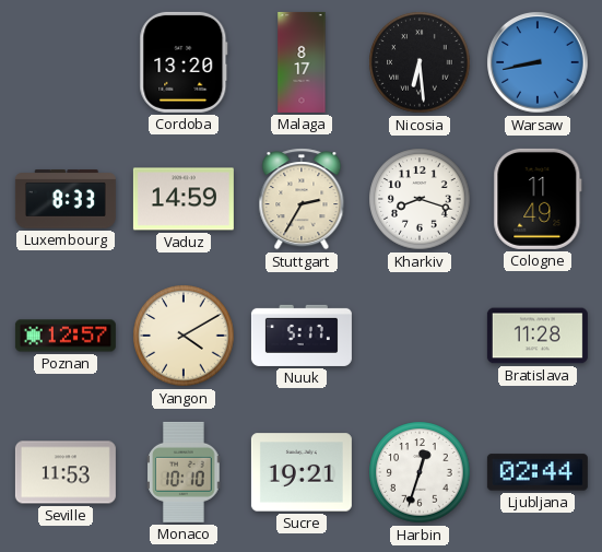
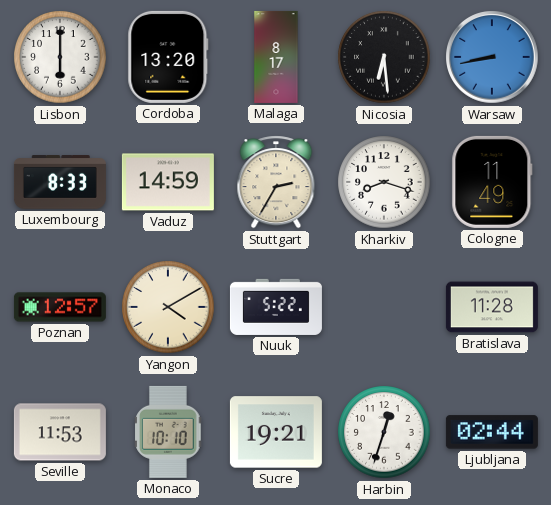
Lisbon: none -> 6:00
Nuuk: 5:17 -> 5:22
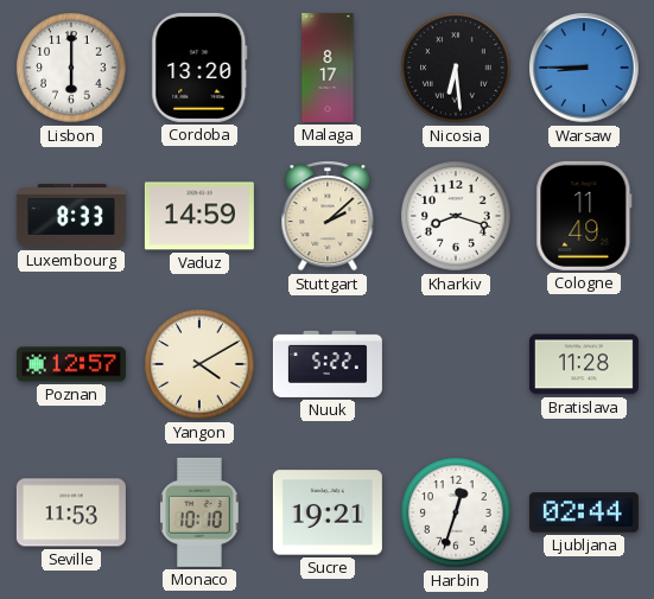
Warsaw: 8:43 -> 8:45
Stuttgart: 2:35 -> 2:08
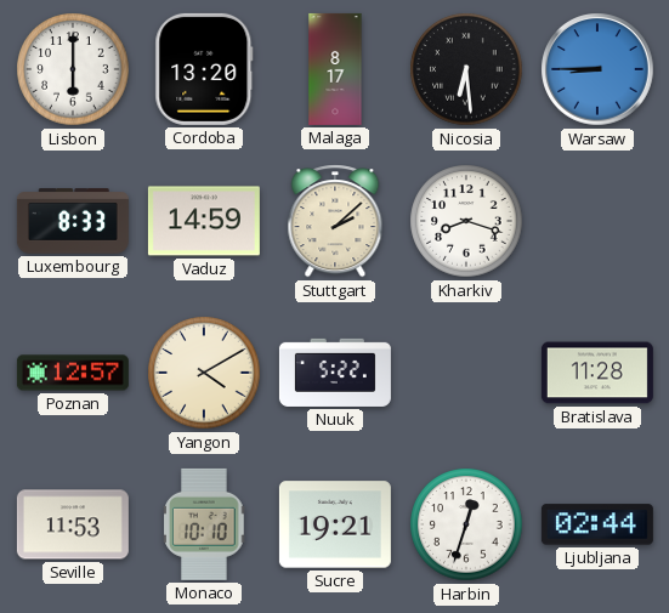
Cologne: 11:49 -> none
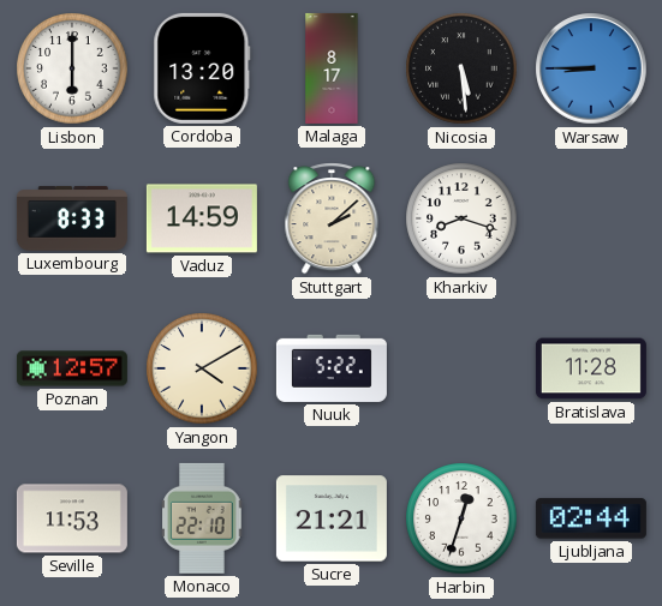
Nicosia: 6:29 -> 5:29
Monaco: 10:10 -> 22:10
Sucre: 19:21 -> 21:21
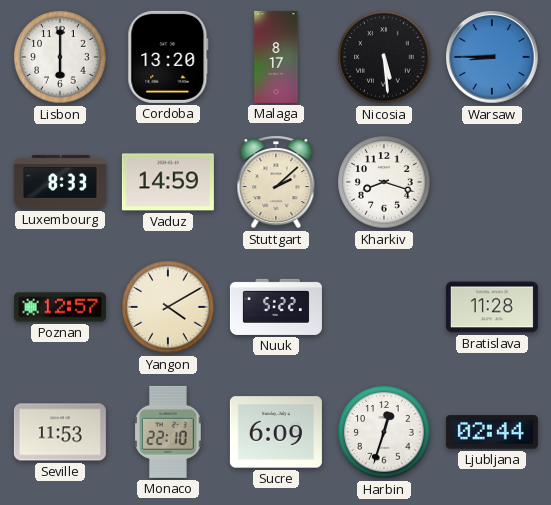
Sucre: 21:21 -> 6:09
